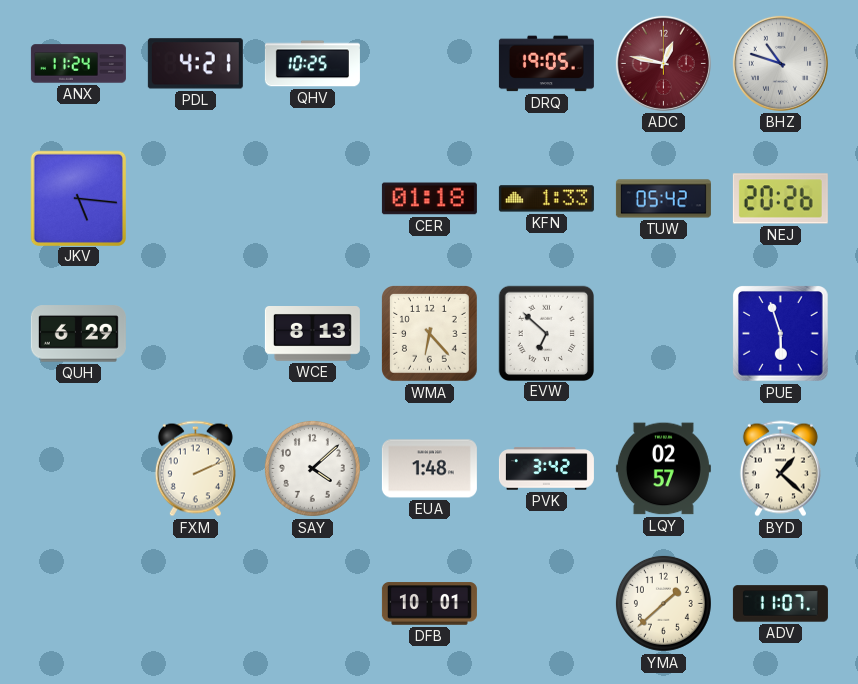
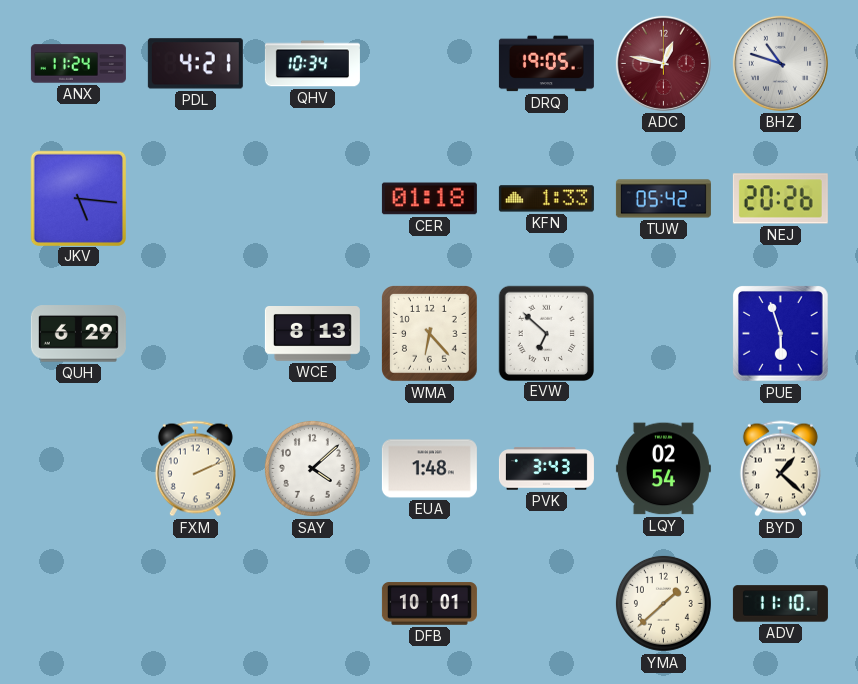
QHV: 10:25 -> 10:34
PVK: 3:42 -> 3:43
LQY: 02:57 -> 02:54
ADV: 11:07 -> 11:10
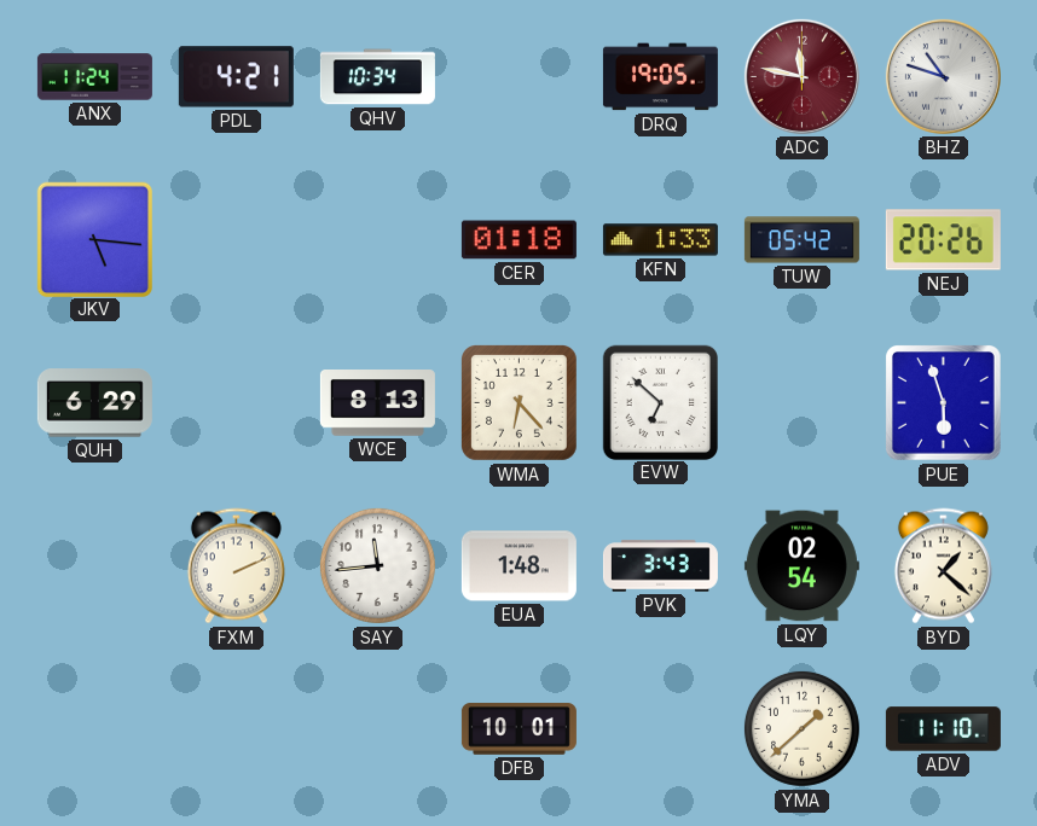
ADC: 12:47 -> 11:47
SAY: 4:08 -> 11:44
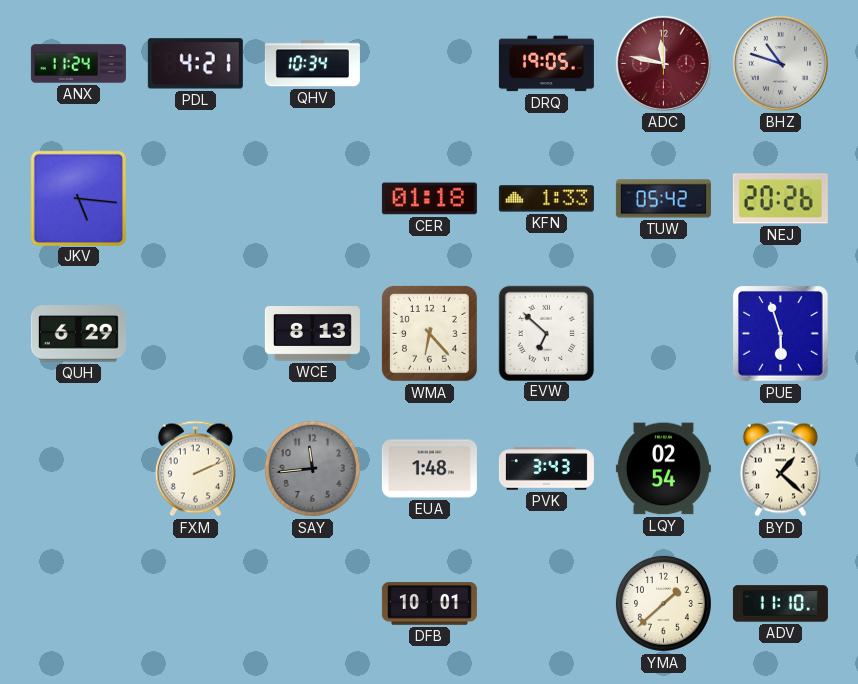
SAY dial: white -> grey
